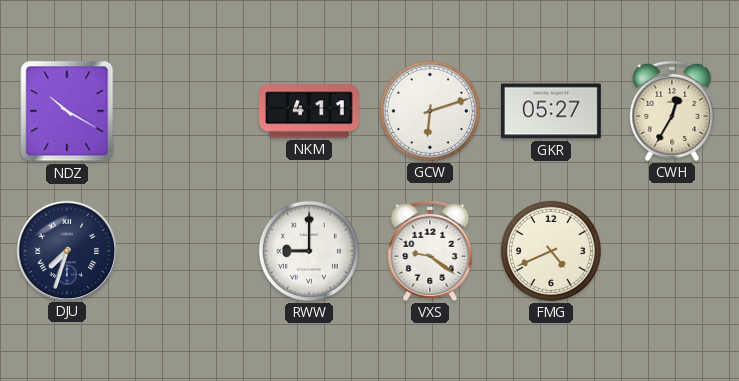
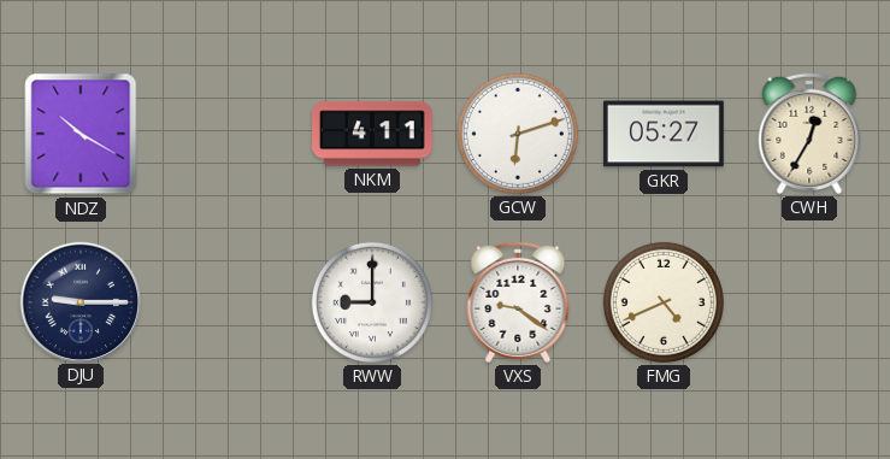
DJU: 7:33 -> 9:15
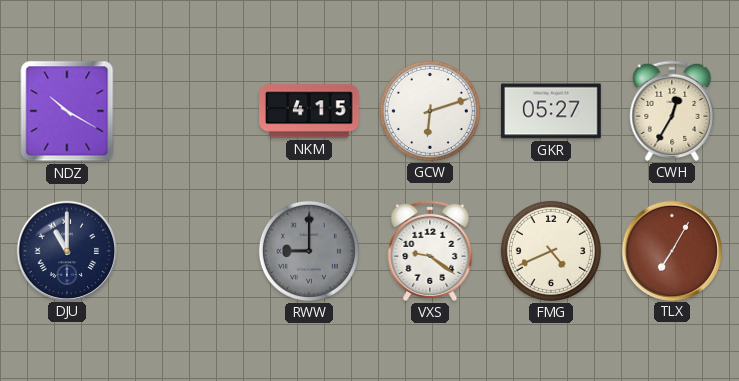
NKM: 4:11 -> 4:15
DJU: 9:15 -> 11:00
RWW dial: white -> grey
TLX: none -> 7:05
